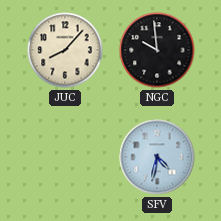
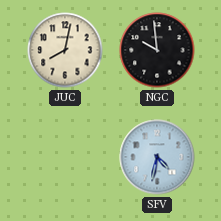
JUC: 8:07 -> 8:02
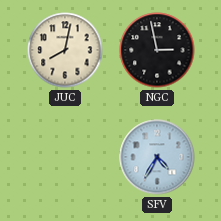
NGC: 9:59 -> 2:58
SFV: 4:32 -> 4:35
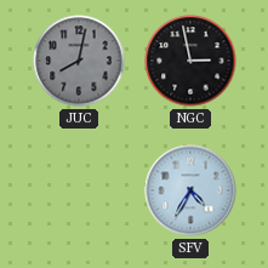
JUC dial: cream -> grey
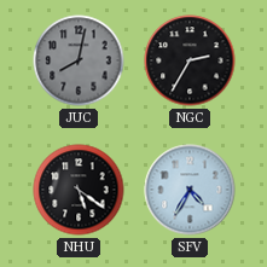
NGC: 2:58 -> 2:35
NHU: none -> 5:21
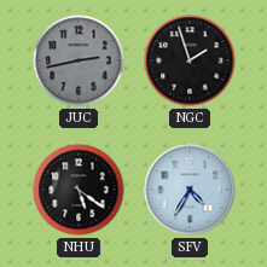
JUC: 8:02 -> 2:43
NGC: 2:35 -> 1:57
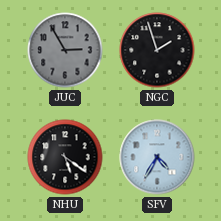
JUC: 2:43 -> 2:55
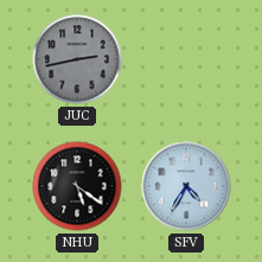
JUC: 2:55 -> 2:43
NGC: 1:57 -> none
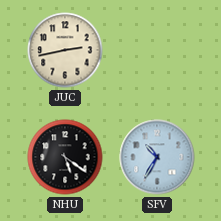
JUC dial: grey -> cream
SFV: 4:35 -> 10:35
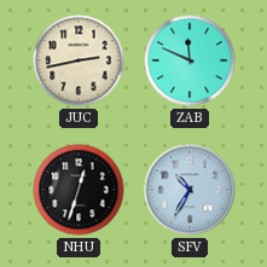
ZAB: none -> 11:49
NHU: 5:21 -> 12:33
